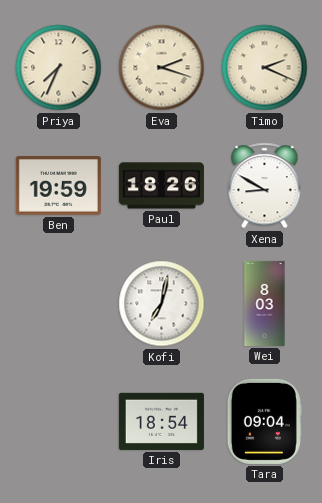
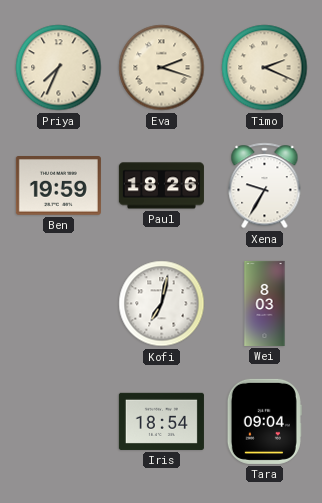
Xena: 8:50 -> 9:35
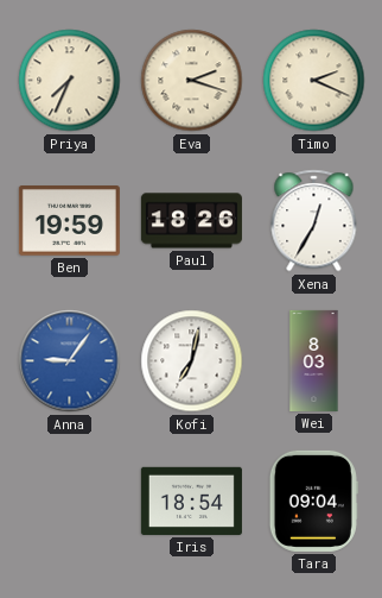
Xena: 9:35 -> 12:35
Anna: none -> 9:06
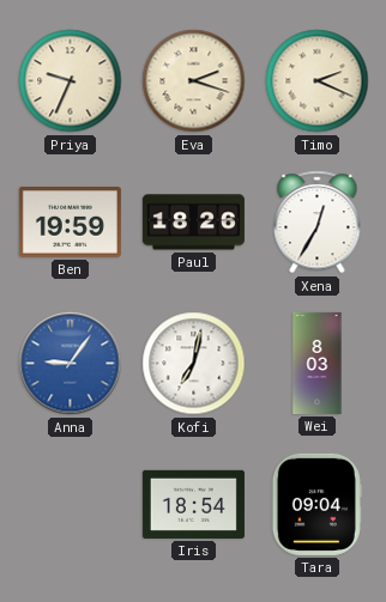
Priya: 7:34 -> 9:34
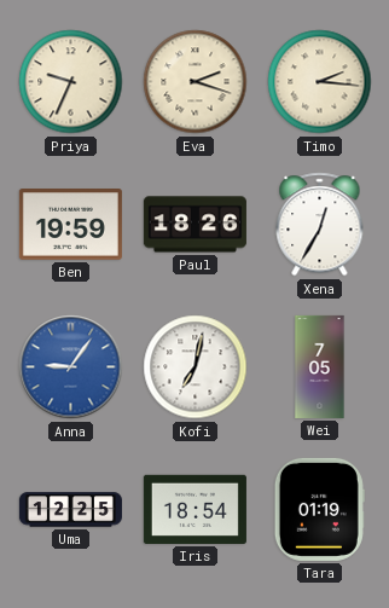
Timo: 2:19 -> 2:16
Wei: 8:03 -> 7:05
Uma: none -> 12:25
Tara: 09:04 -> 01:19
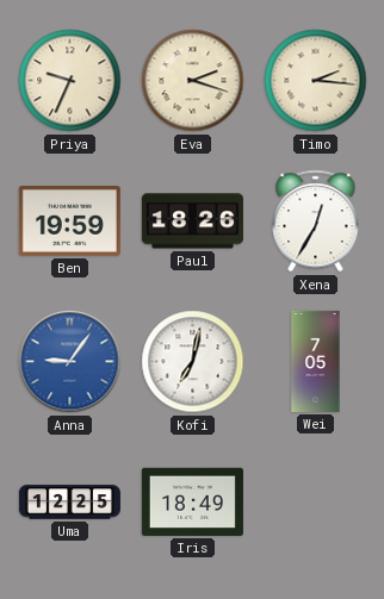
Iris: 18:54 -> 18:49
Tara: 01:19 -> none
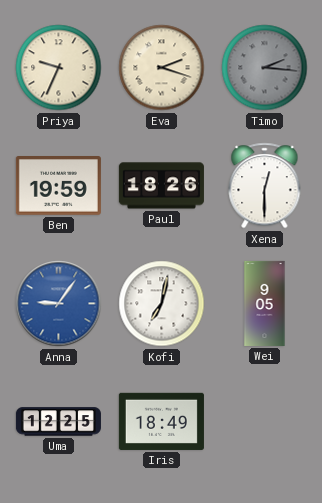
Timo dial: cream -> grey
Xena: 12:35 -> 12:30
Wei: 7:05 -> 9:05
